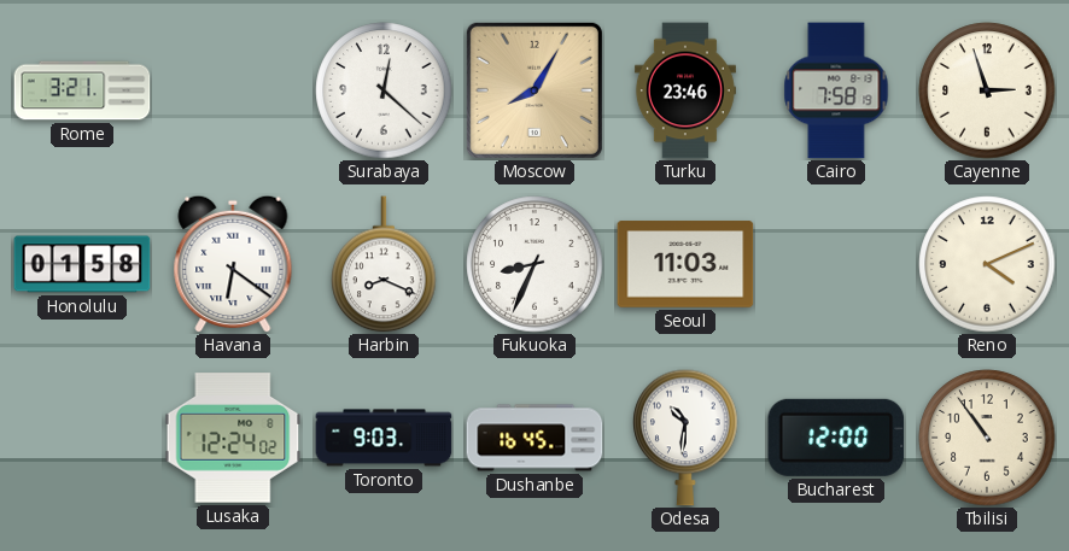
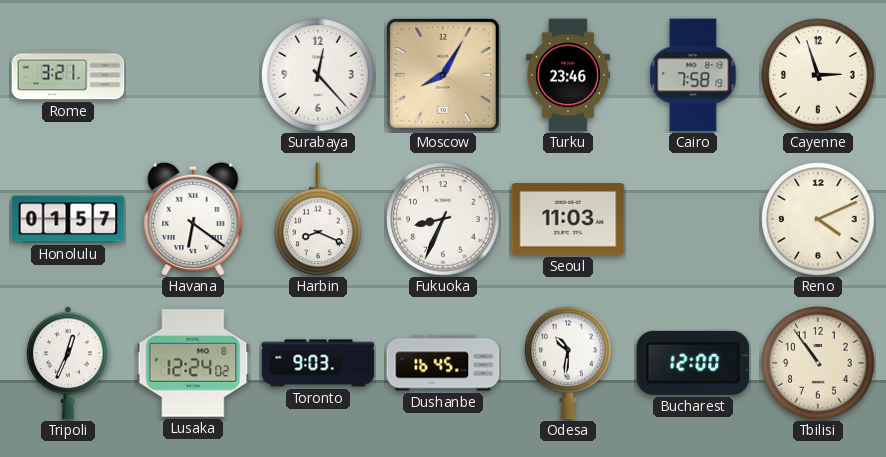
Surabaya: 12:22 -> 12:23
Honolulu: 01:58 -> 01:57
Tripoli: none -> 12:34
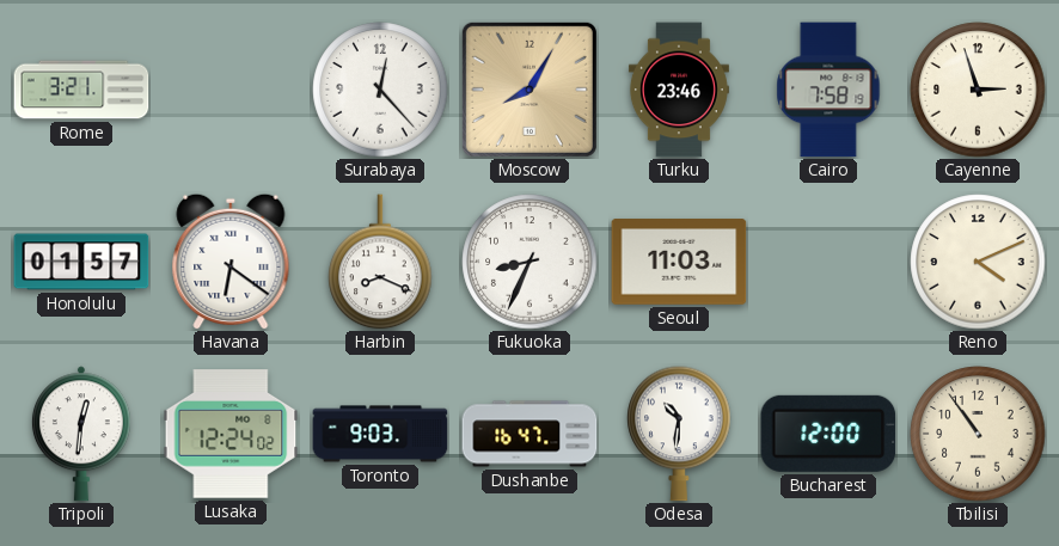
Tripoli: 12:34 -> 12:31
Dushanbe: 16:45 -> 16:47
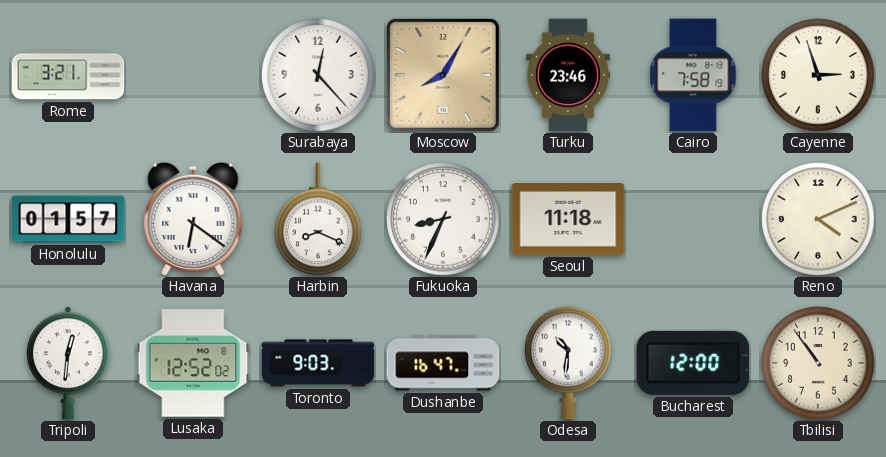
Seoul: 11:03 -> 11:18
Lusaka: 12:24 -> 12:52
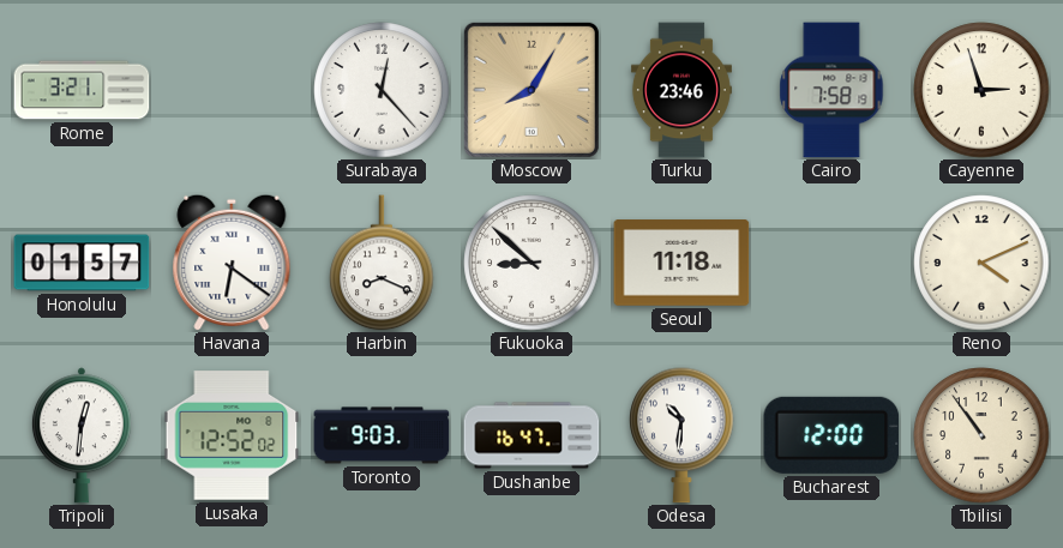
Fukuoka: 8:34 -> 8:52
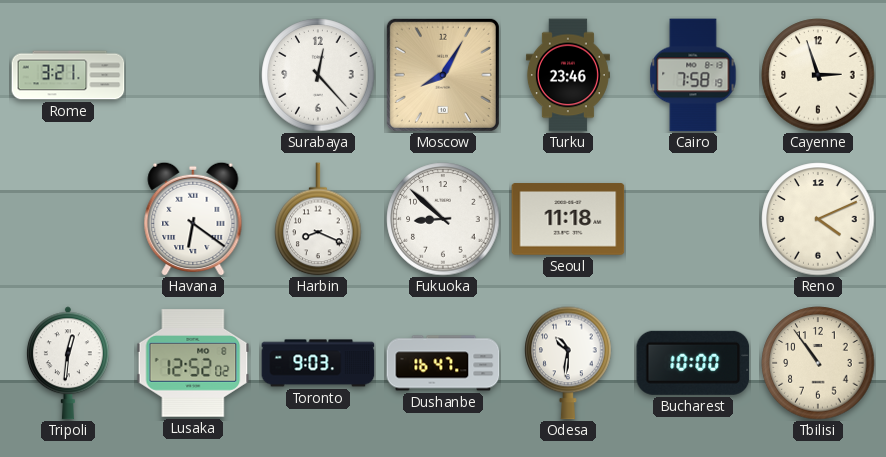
Honolulu: 01:57 -> none
Bucharest: 12:00 -> 10:00
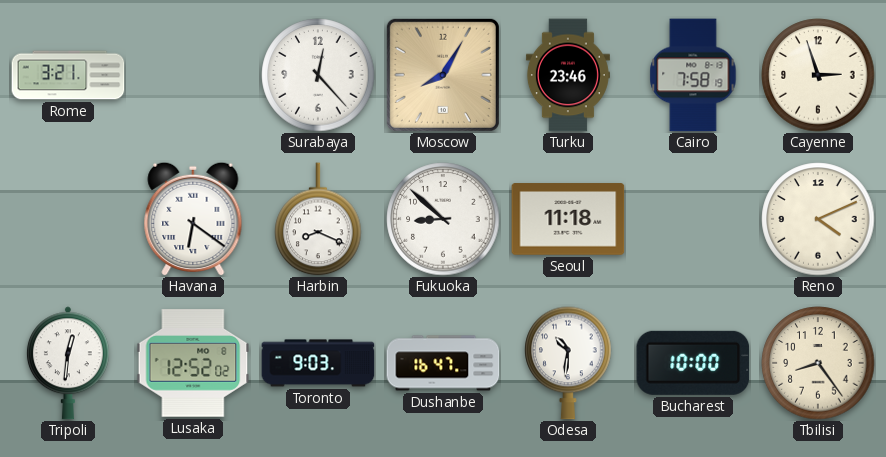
Tbilisi: 10:54 -> 8:24
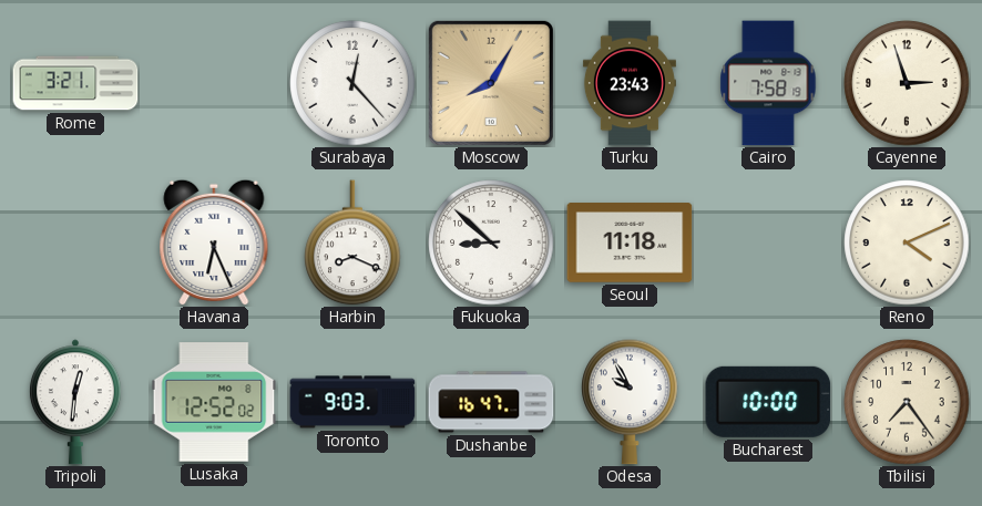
Turku: 23:46 -> 23:43
Havana: 6:21 -> 6:26
Odesa: 10:31 -> 9:55
Tbilisi: 8:24 -> 7:24
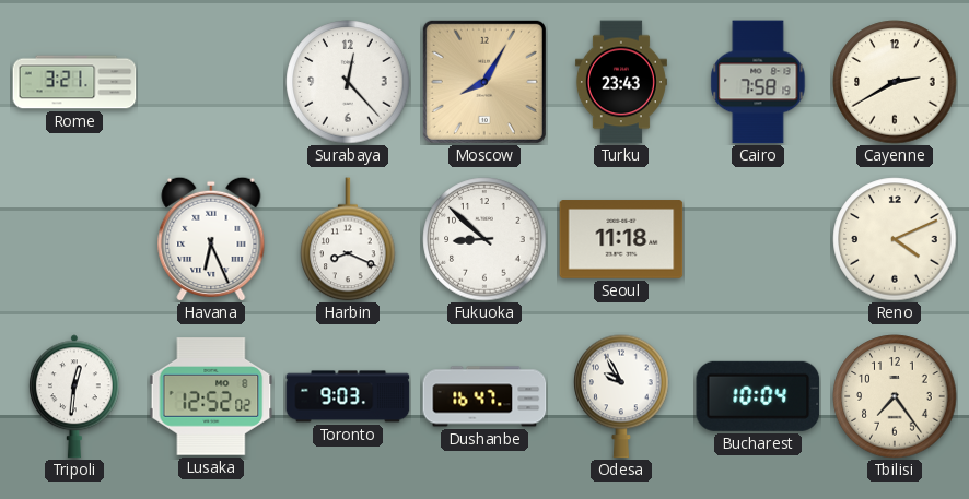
Cayenne: 2:57 -> 2:40
Bucharest: 10:00 -> 10:04
